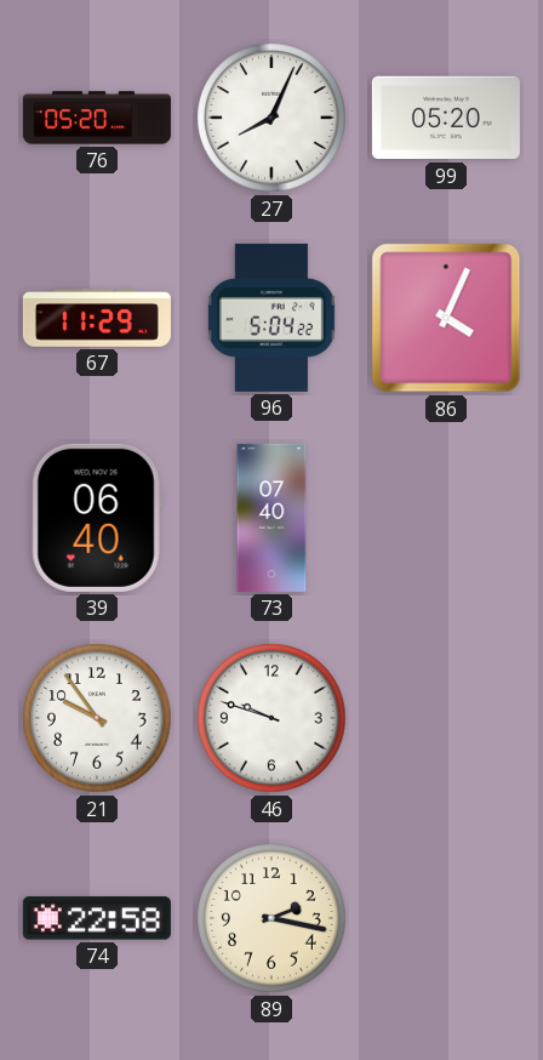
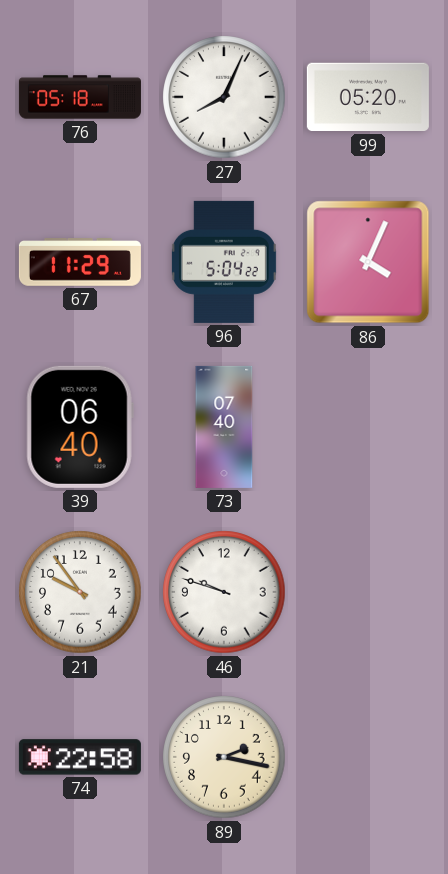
76: 05:20 -> 05:18
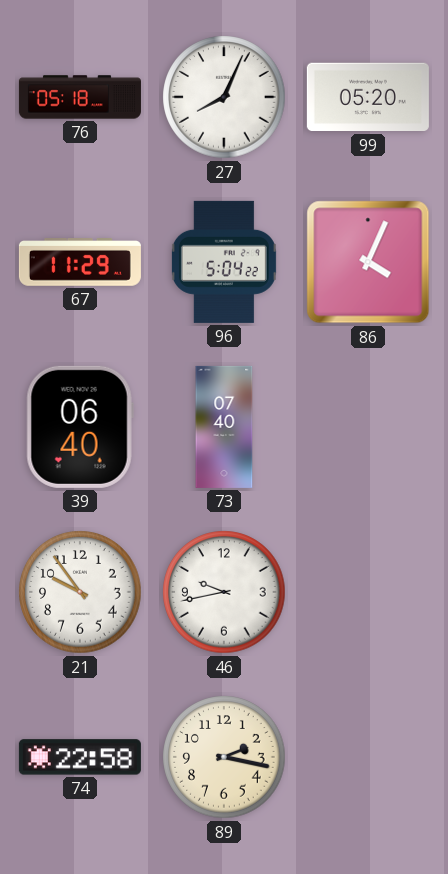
46: 9:48 -> 9:43
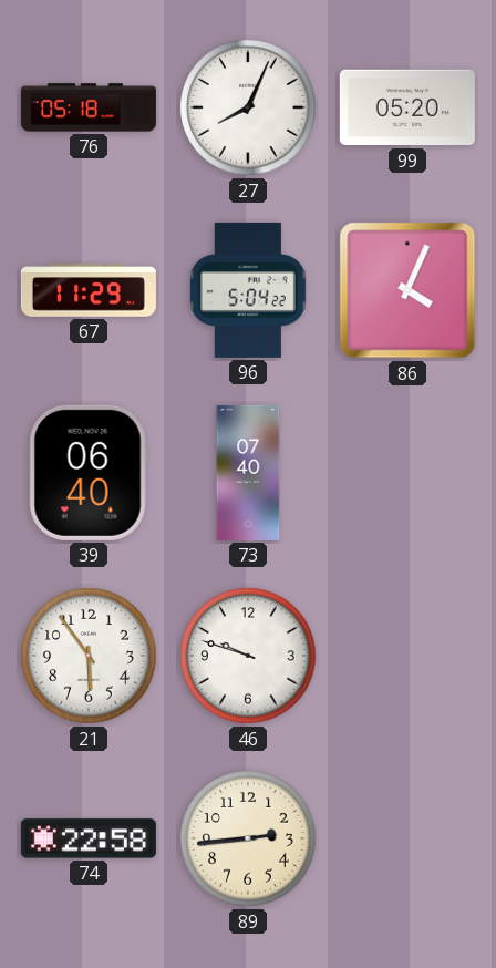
21: 9:54 -> 5:54
46: 9:43 -> 9:48
89: 2:17 -> 2:44
